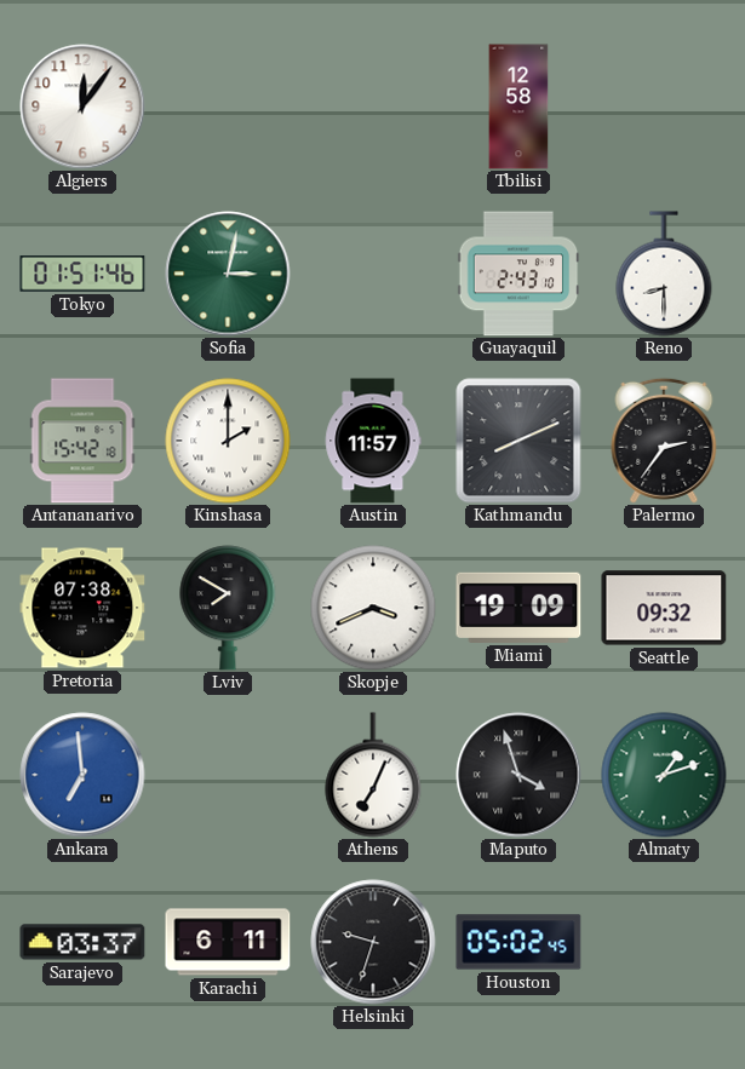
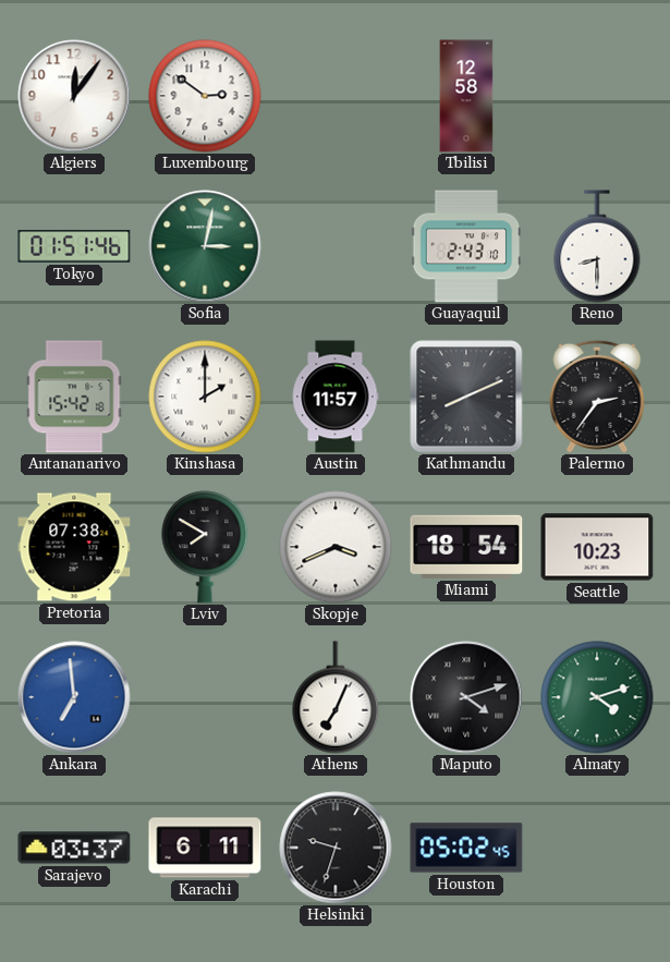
Luxembourg: none -> 2:51
Miami: 19:09 -> 18:54
Seattle: 09:32 -> 10:23
Maputo: 3:57 -> 4:12
Almaty: 1:12 -> 4:12
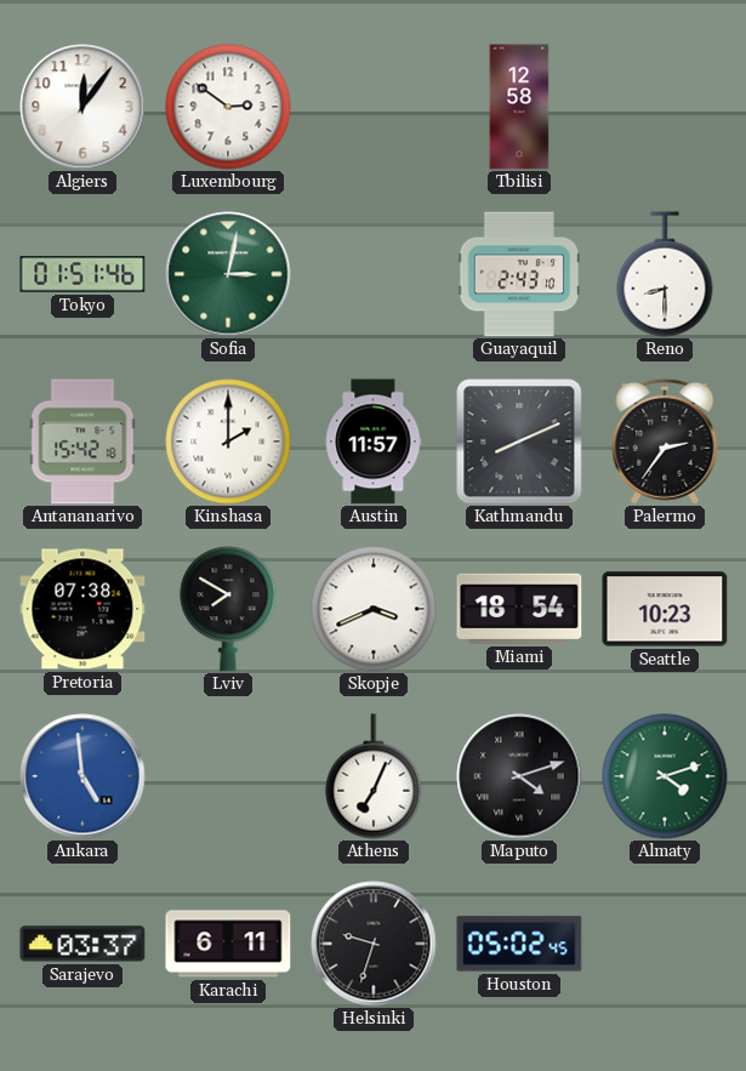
Ankara: 6:59 -> 4:59
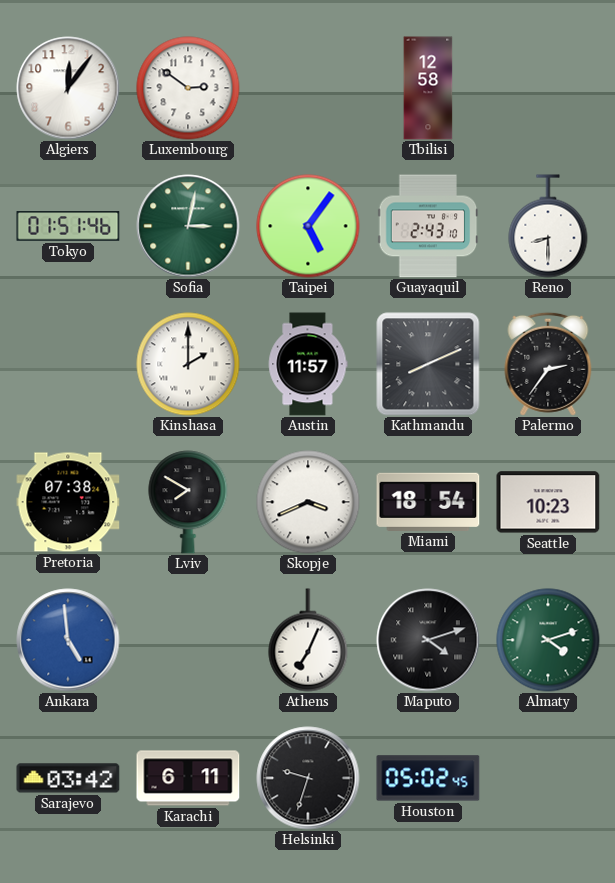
Taipei: none -> 5:06
Antananarivo: 15:42 -> none
Sarajevo: 03:37 -> 03:42
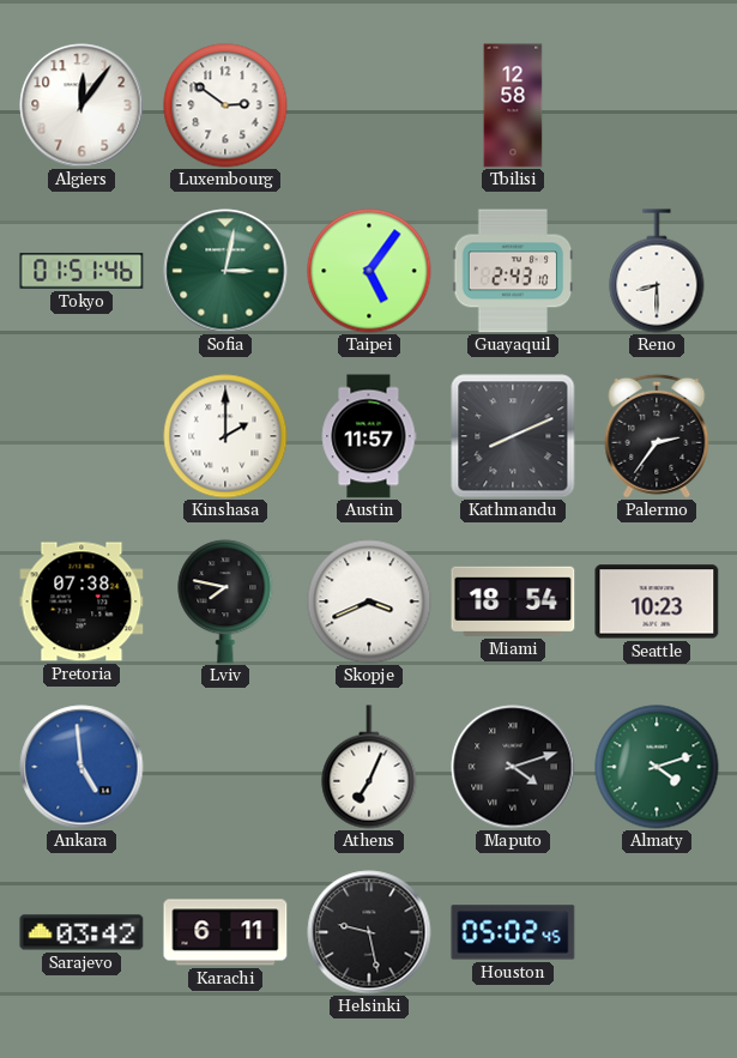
Lviv: 7:50 -> 7:47
Helsinki: 9:33 -> 9:28
